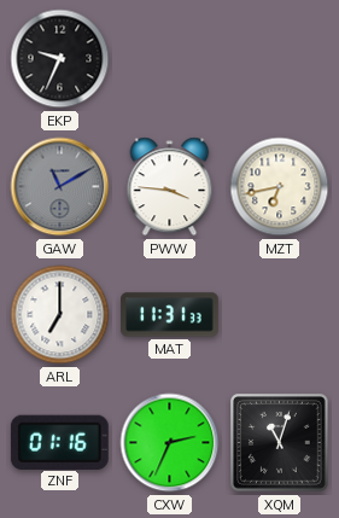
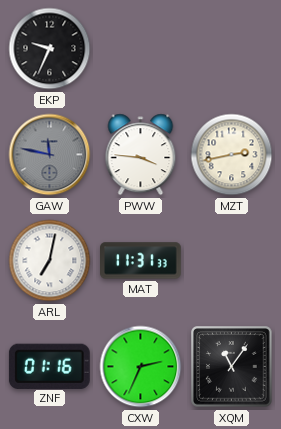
GAW: 11:10 -> 11:47
MZT: 6:43 -> 2:43
ARL: 7:00 -> 7:02
XQM: 11:03 -> 11:06
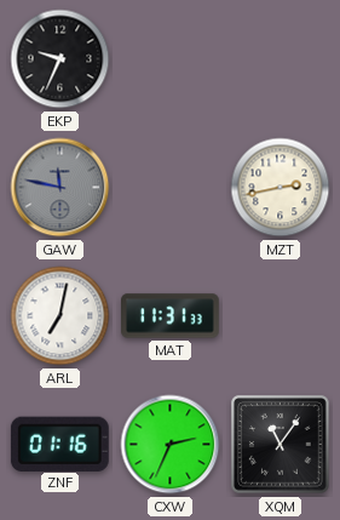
PWW: 3:46 -> none
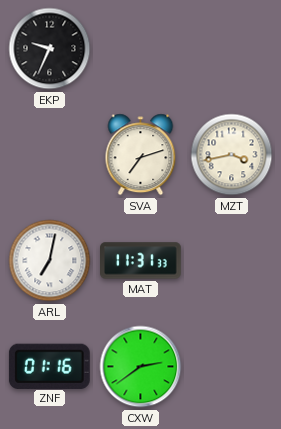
GAW: 11:47 -> none
SVA: none -> 7:12
MZT: 2:43 -> 3:43
CXW: 2:34 -> 2:39
XQM: 11:06 -> none
